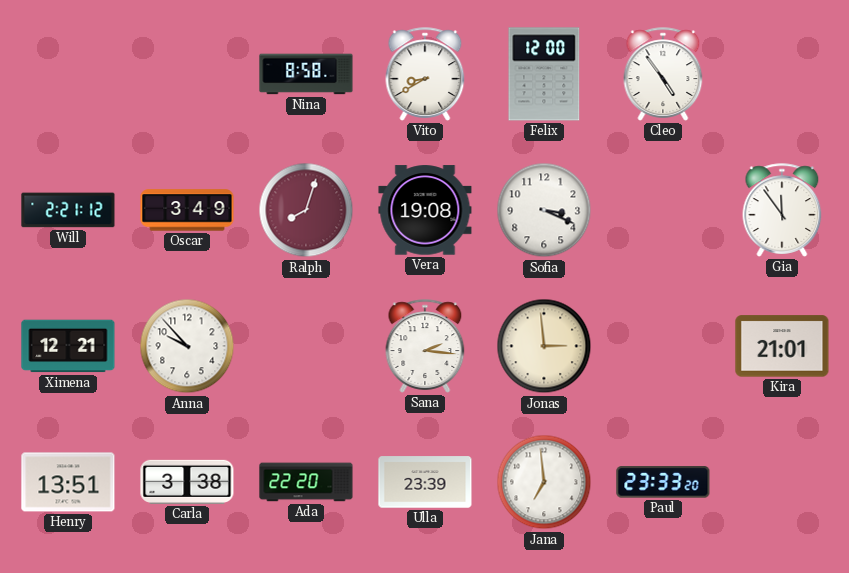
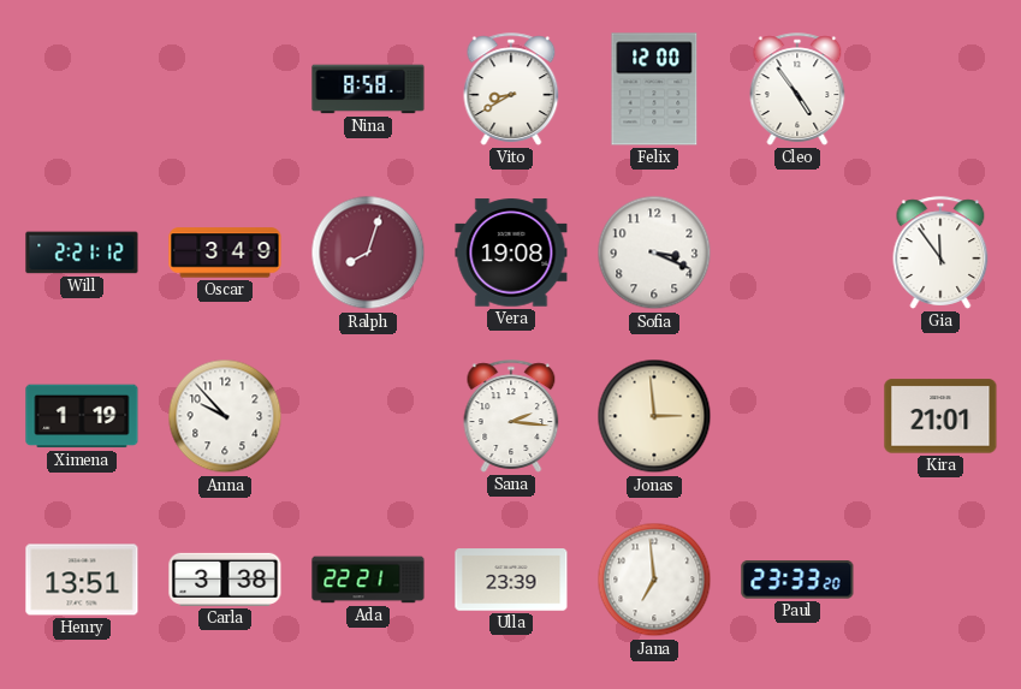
Ximena: 12:21 -> 1:19
Ada: 22:20 -> 22:21
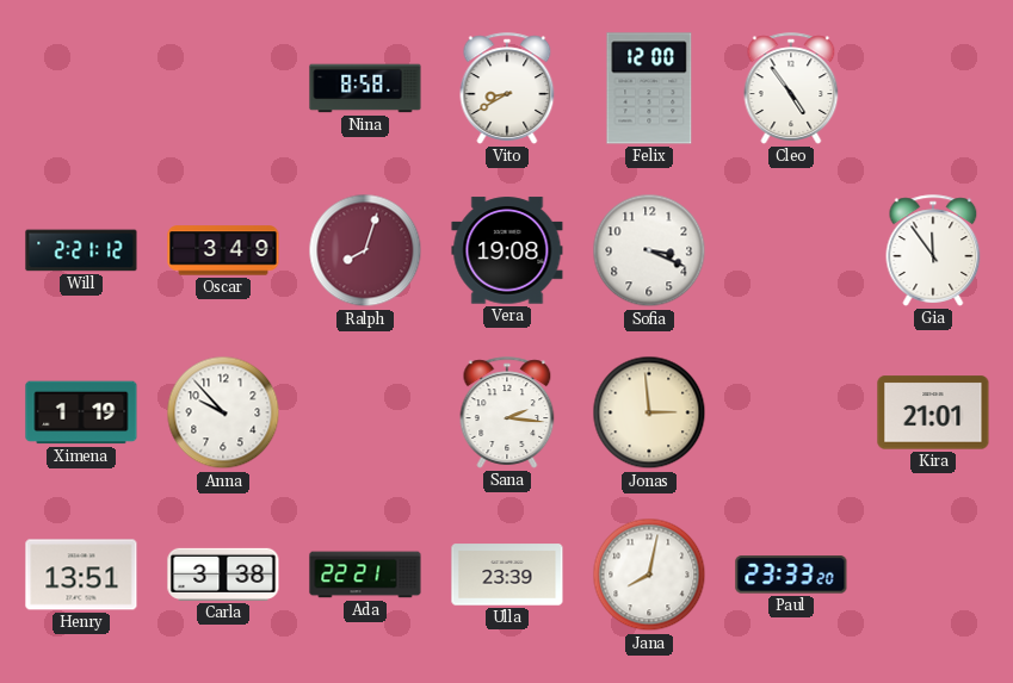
Jana: 6:59 -> 8:02
